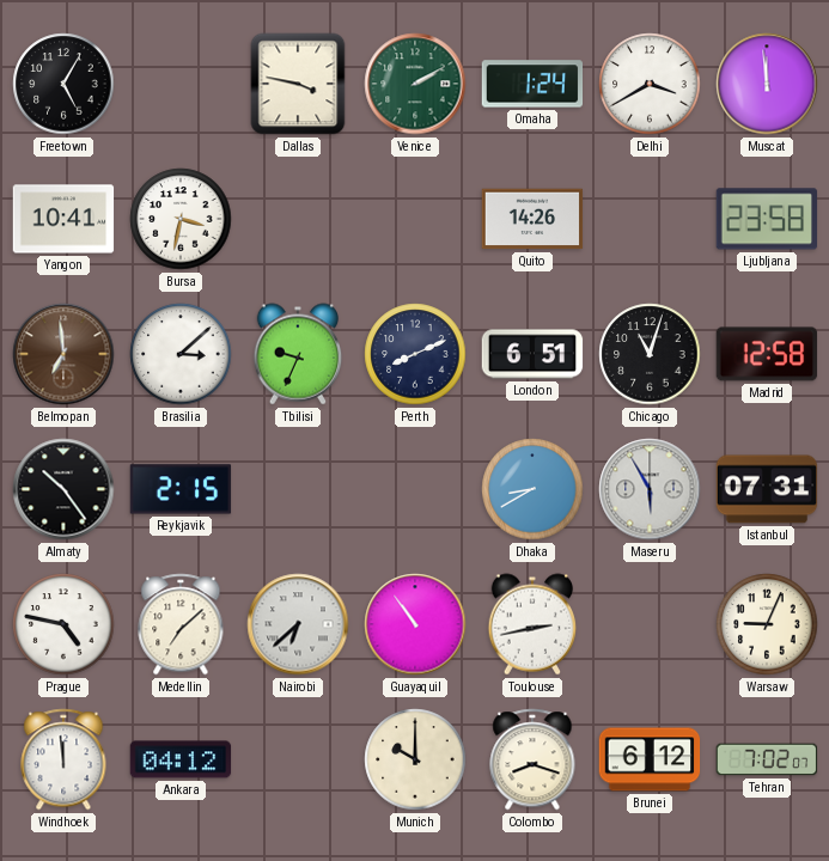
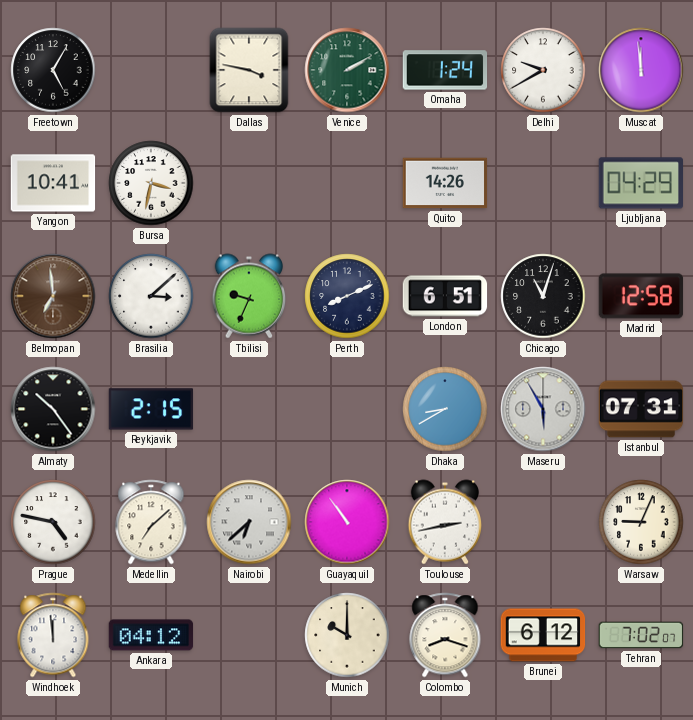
Delhi: 3:40 -> 9:40
Ljubljana: 23:58 -> 04:29
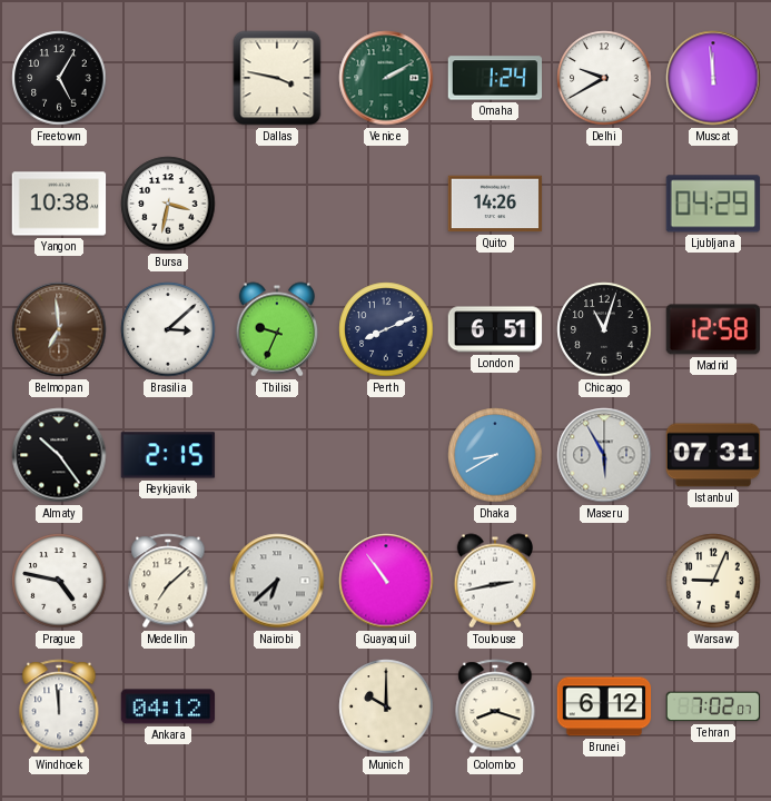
Yangon: 10:41 -> 10:38
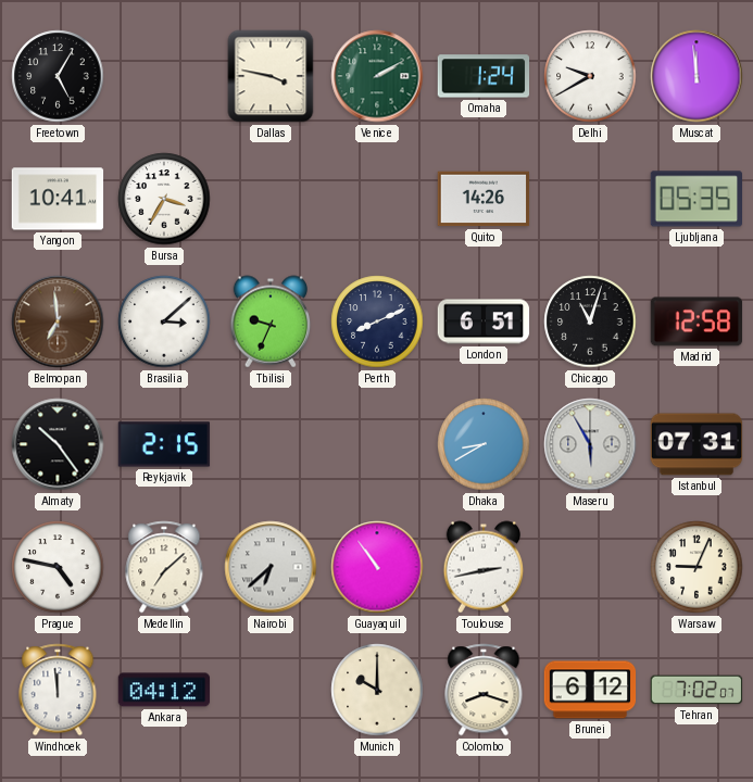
Yangon: 10:38 -> 10:41
Bursa: 3:32 -> 3:35
Ljubljana: 04:29 -> 05:35
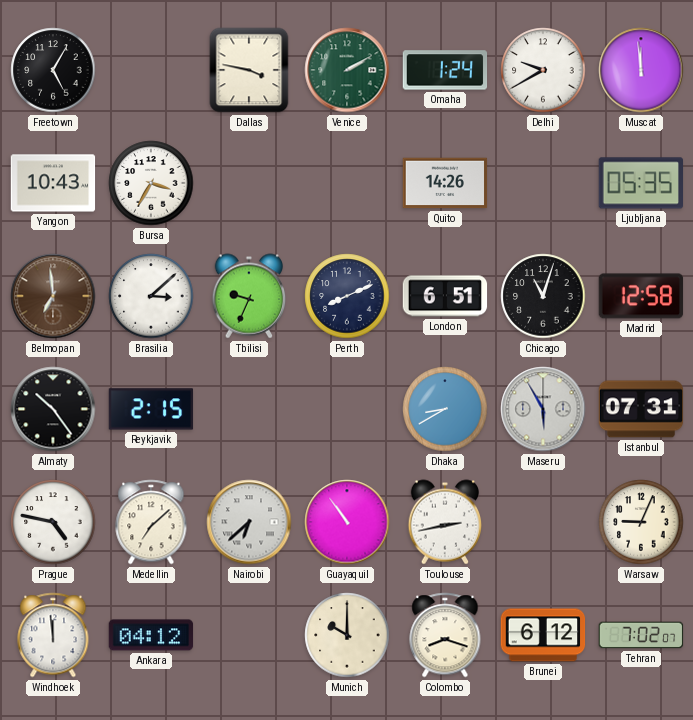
Yangon: 10:41 -> 10:43
